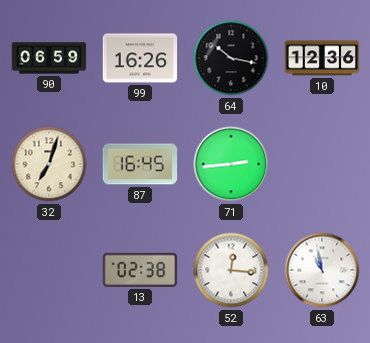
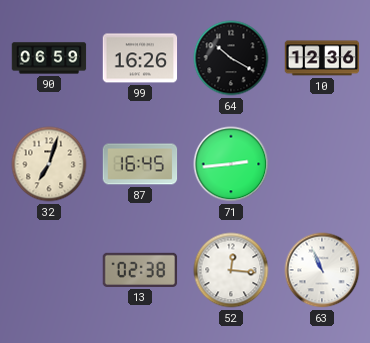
64: 10:17 -> 10:20
63: 10:58 -> 10:56
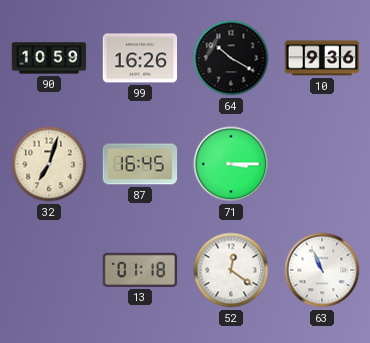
90: 06:59 -> 10:59
10: 12:36 -> 9:36
71: 2:44 -> 3:15
13: 02:38 -> 01:18
52: 12:16 -> 12:21
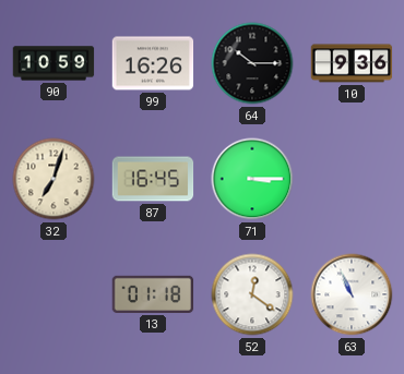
64: 10:20 -> 10:15
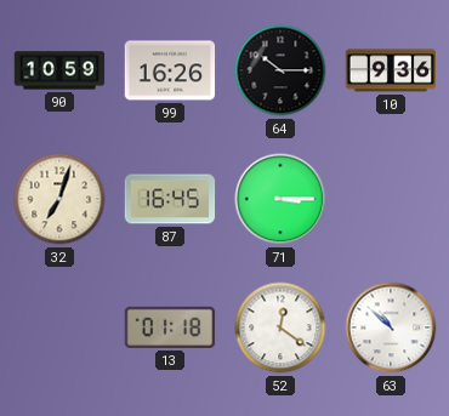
63: 10:56 -> 10:52
